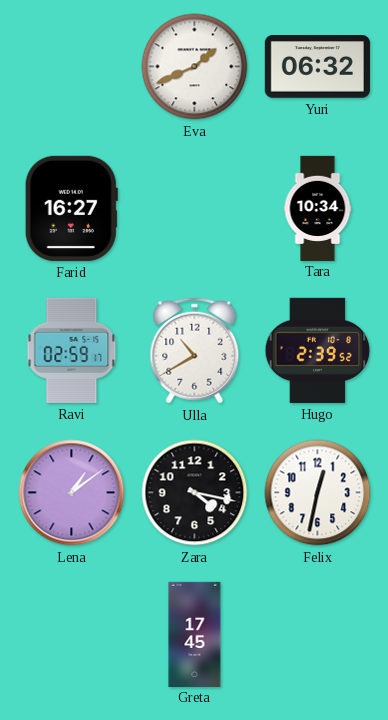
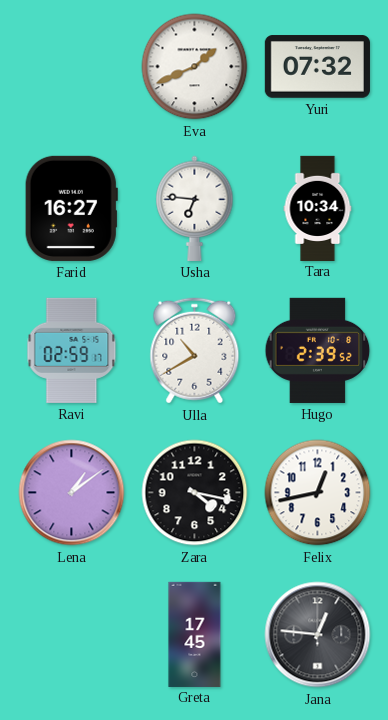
Yuri: 06:32 -> 07:32
Usha: none -> 6:46
Felix: 12:32 -> 12:43
Jana: none -> 12:46
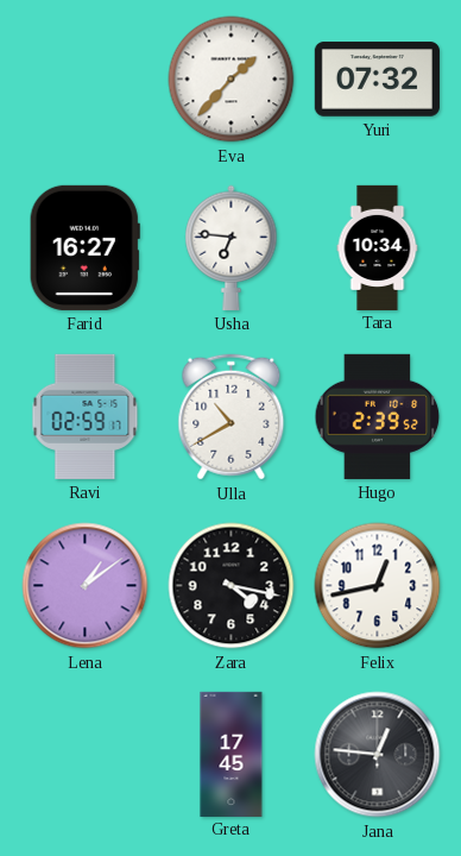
Eva: 1:41 -> 1:37
